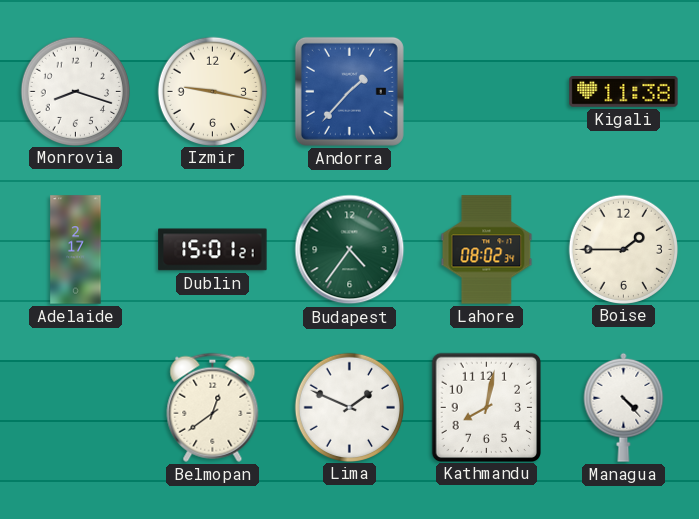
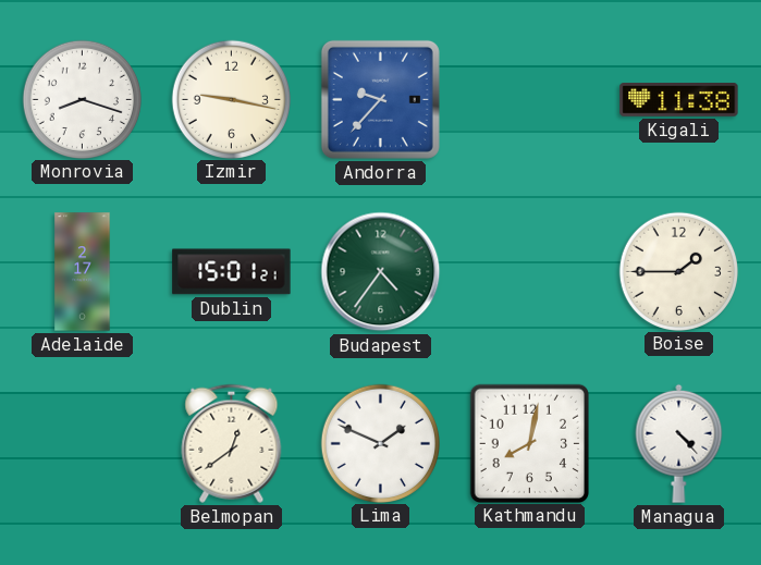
Andorra: 1:37 -> 9:37
Lahore: 08:02 -> none
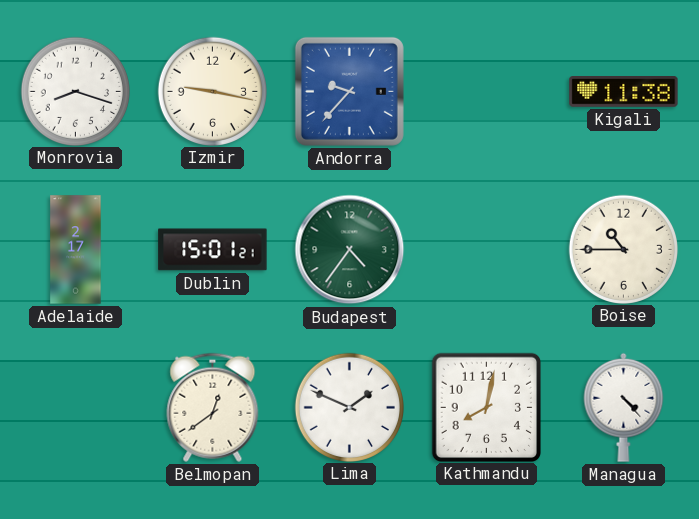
Boise: 1:45 -> 10:45
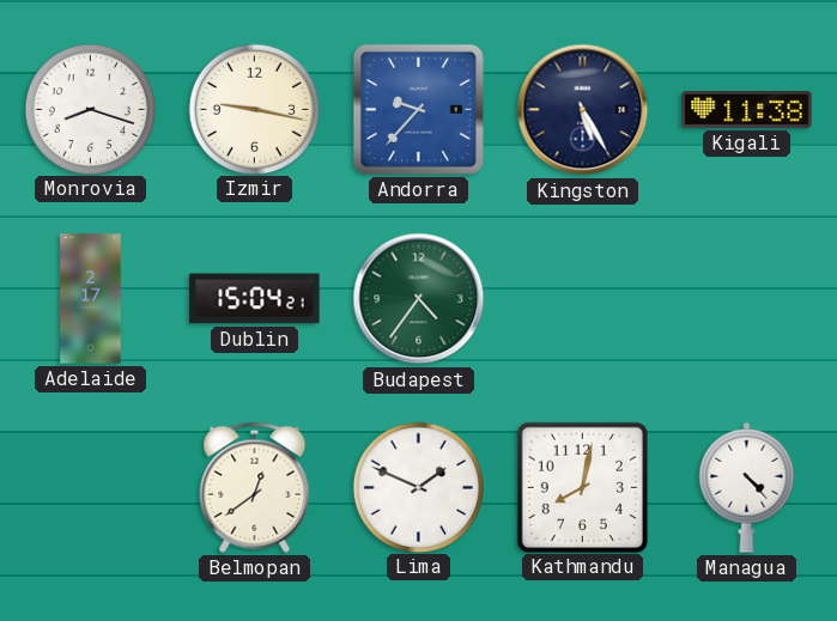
Kingston: none -> 5:25
Dublin: 15:01 -> 15:04
Boise: 10:45 -> none
